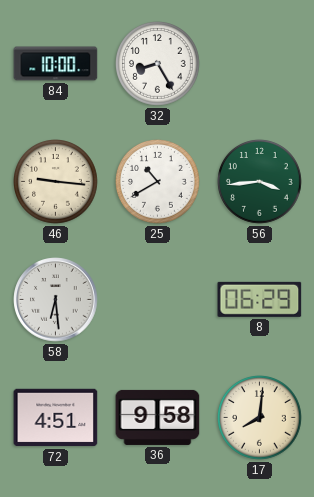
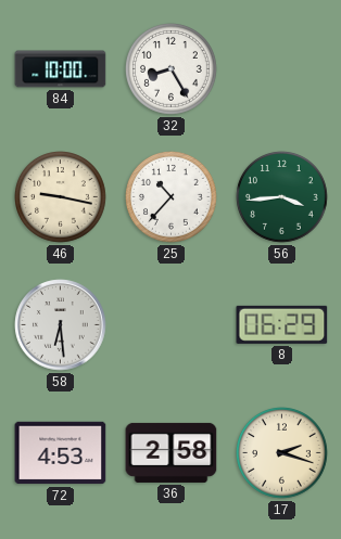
46: 9:16 -> 9:17
25: 10:40 -> 10:37
72: 4:51 -> 4:53
36: 9:58 -> 2:58
17: 8:01 -> 2:18
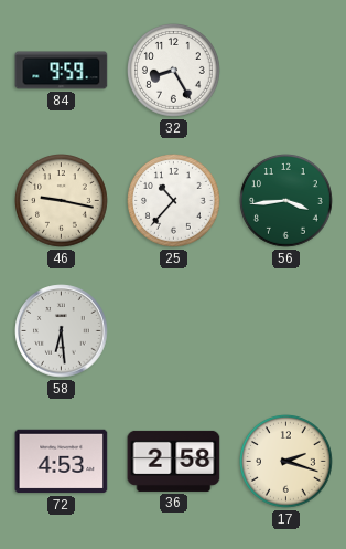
84: 10:00 -> 9:59
8: 06:29 -> none
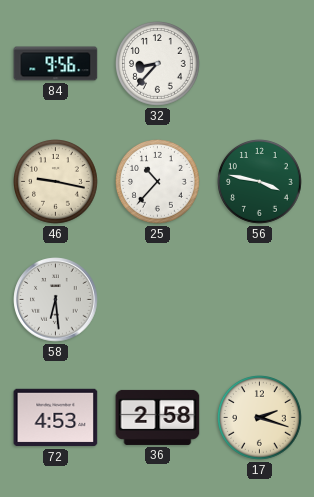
84: 9:59 -> 9:56
32: 8:25 -> 8:37
56: 3:44 -> 3:47
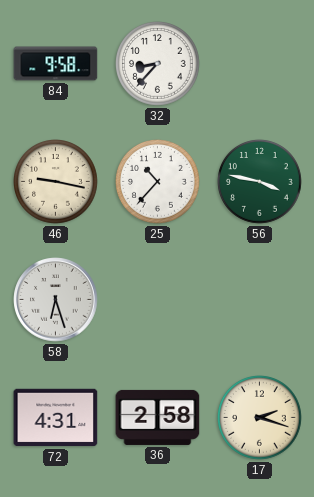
84: 9:56 -> 9:58
58: 6:29 -> 6:27
72: 4:53 -> 4:31
